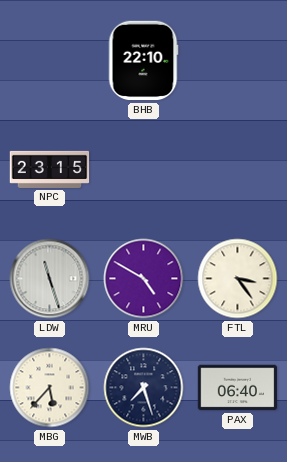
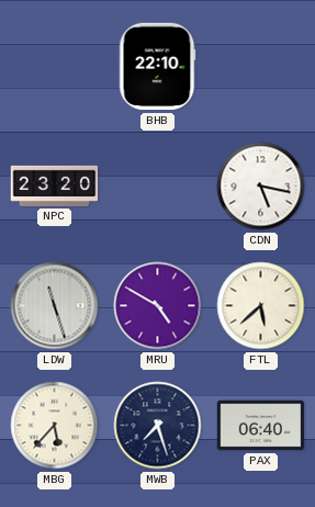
NPC: 23:15 -> 23:20
CDN: none -> 5:17
FTL: 3:24 -> 5:38
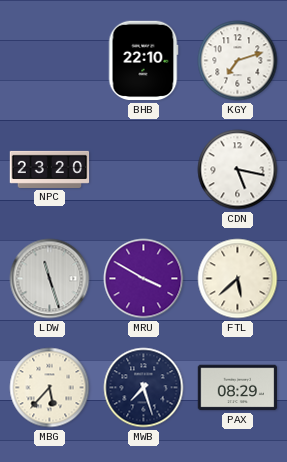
KGY: none -> 7:12
MRU: 4:50 -> 3:50
PAX: 06:40 -> 08:29
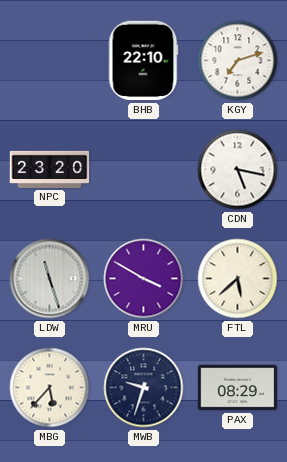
MWB: 7:27 -> 9:33
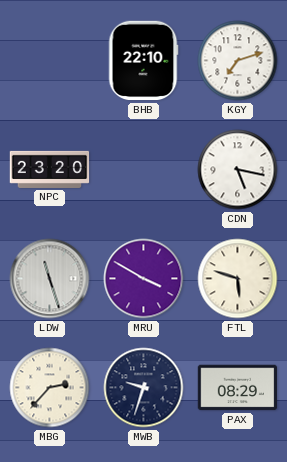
FTL: 5:38 -> 5:48
MBG: 5:37 -> 2:37
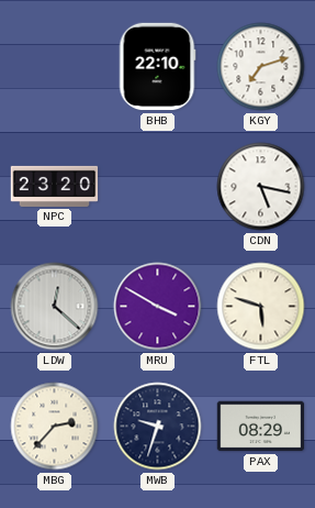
LDW: 11:27 -> 12:22
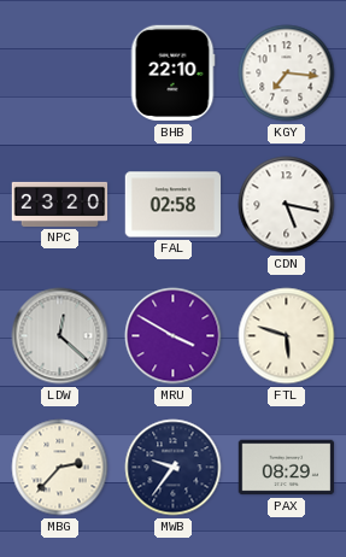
KGY: 7:12 -> 7:16
FAL: none -> 02:58
MWB: 9:33 -> 9:36
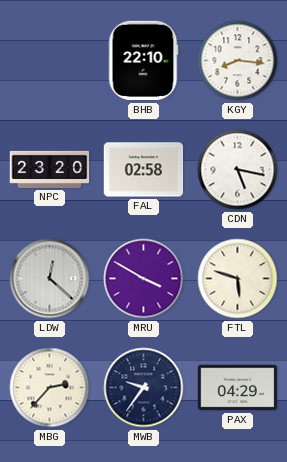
KGY: 7:16 -> 8:16
PAX: 08:29 -> 04:29
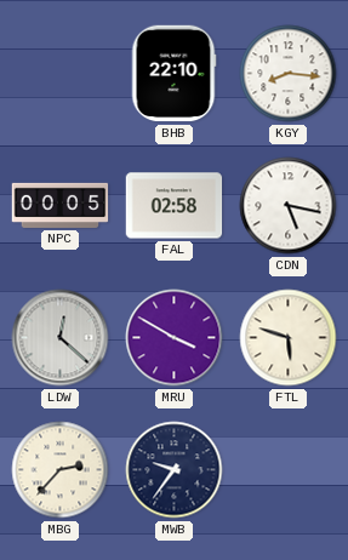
NPC: 23:20 -> 00:05
PAX: 04:29 -> none
